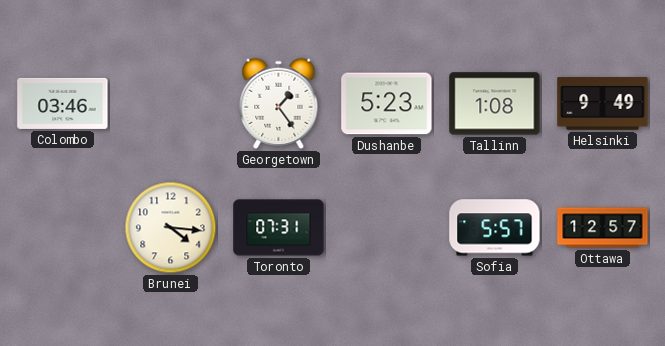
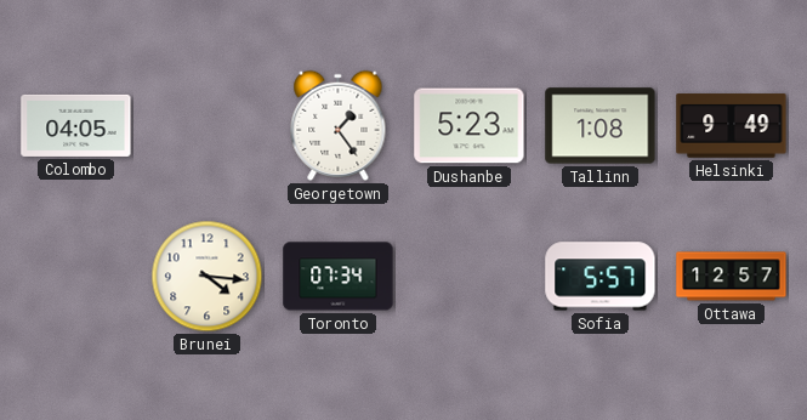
Colombo: 03:46 -> 04:05
Toronto: 07:31 -> 07:34
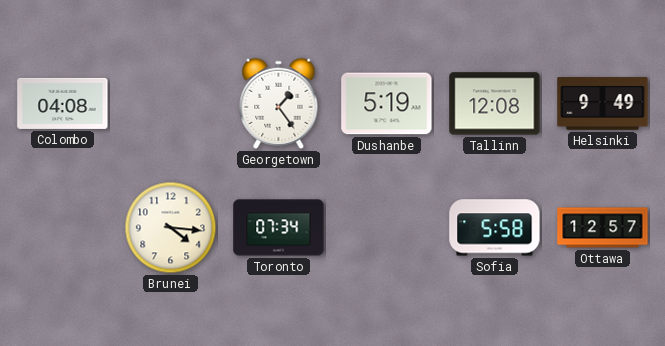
Colombo: 04:05 -> 04:08
Dushanbe: 5:23 -> 5:19
Tallinn: 1:08 -> 12:08
Sofia: 5:57 -> 5:58
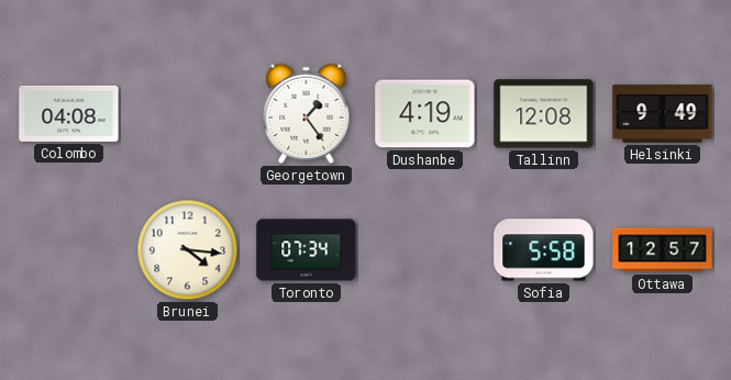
Dushanbe: 5:19 -> 4:19
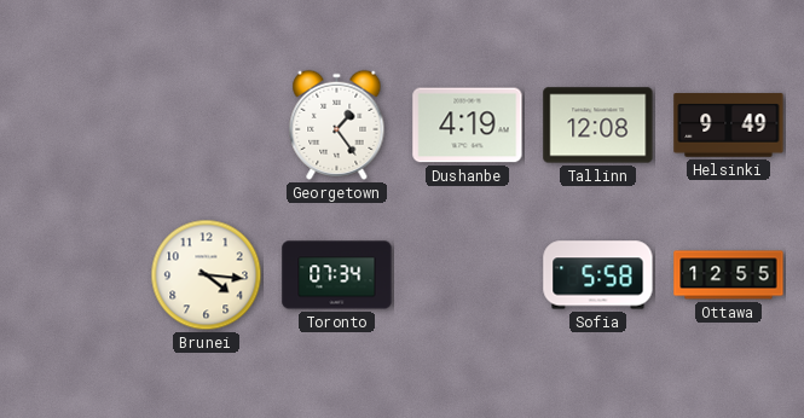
Colombo: 04:08 -> none
Ottawa: 12:57 -> 12:55
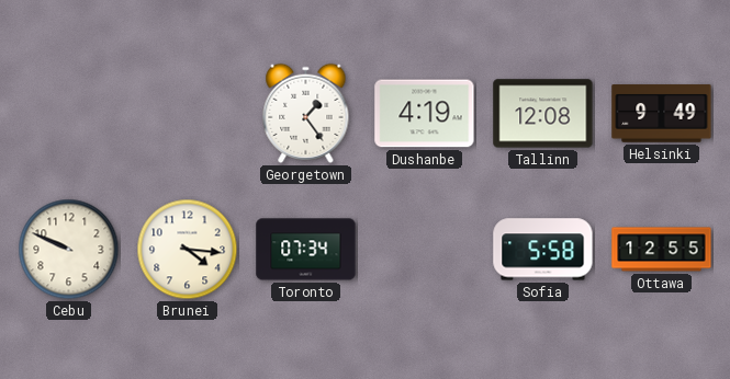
Cebu: none -> 9:49
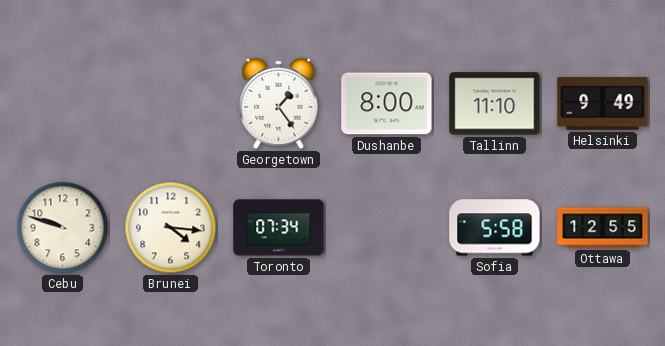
Dushanbe: 4:19 -> 8:00
Tallinn: 12:08 -> 11:10
Cebu: 9:49 -> 9:48
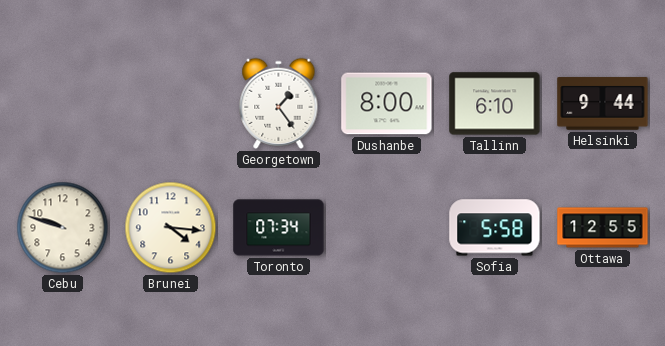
Tallinn: 11:10 -> 6:10
Helsinki: 9:49 -> 9:44
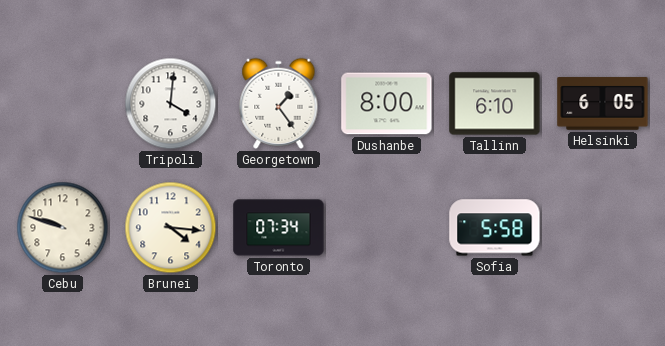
Tripoli: none -> 4:01
Helsinki: 9:44 -> 6:05
Ottawa: 12:55 -> none
